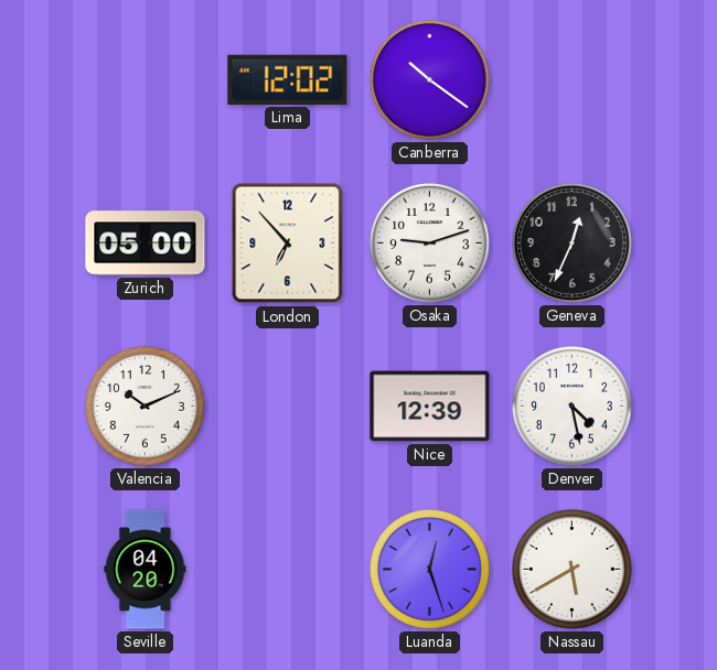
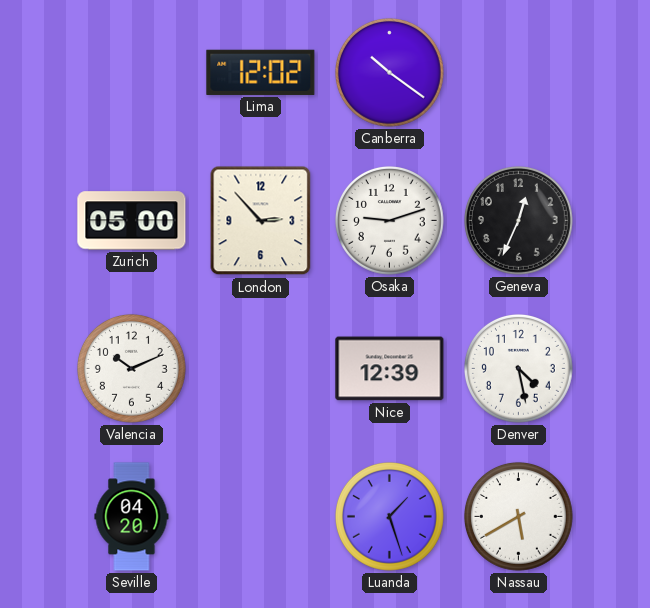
London: 6:53 -> 2:53
Luanda: 12:27 -> 1:27
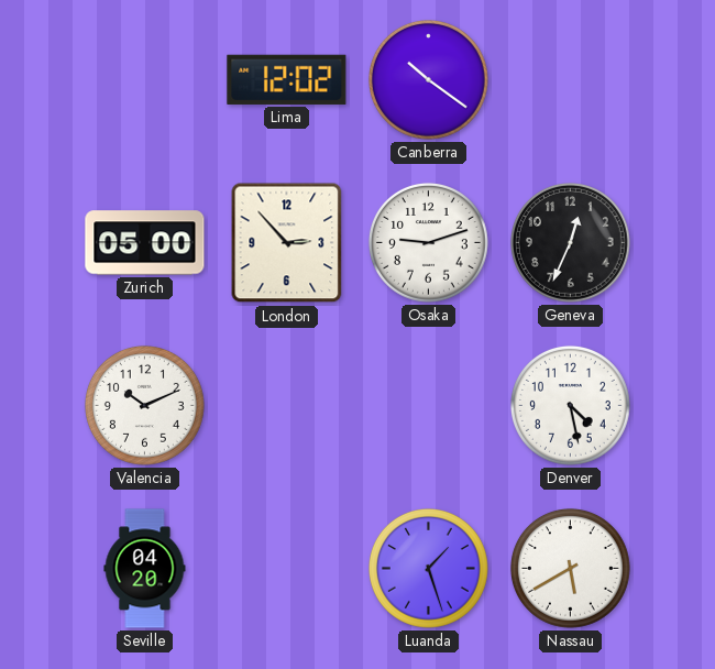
Nice: 12:39 -> none
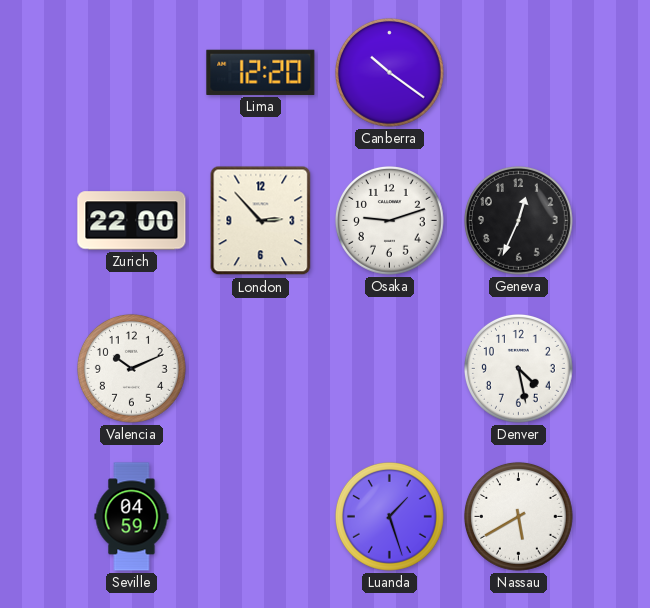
Lima: 12:02 -> 12:20
Zurich: 05:00 -> 22:00
Seville: 04:20 -> 04:59
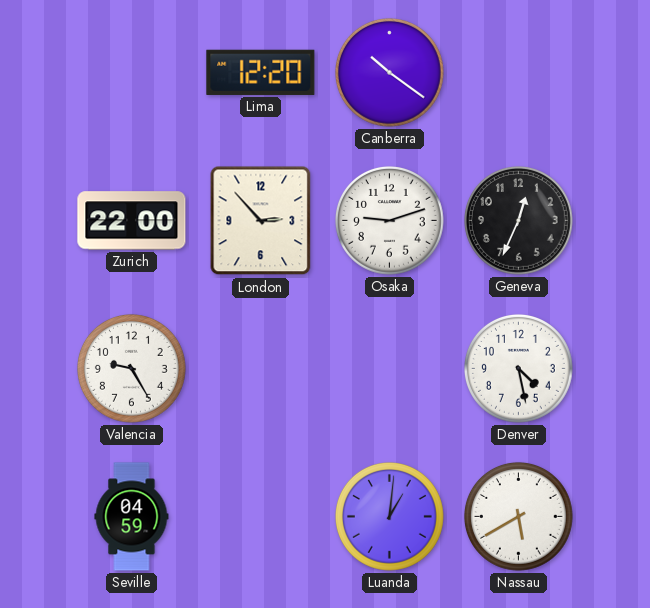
Valencia: 10:11 -> 9:25
Luanda: 1:27 -> 1:01
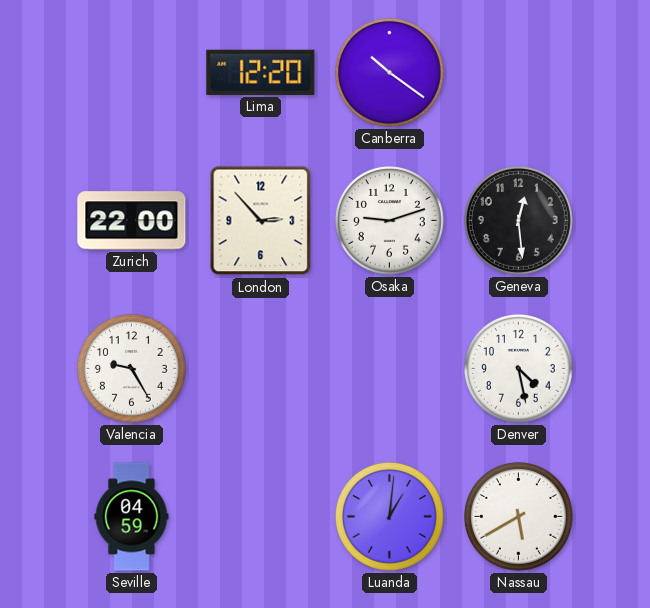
Geneva: 12:34 -> 12:29
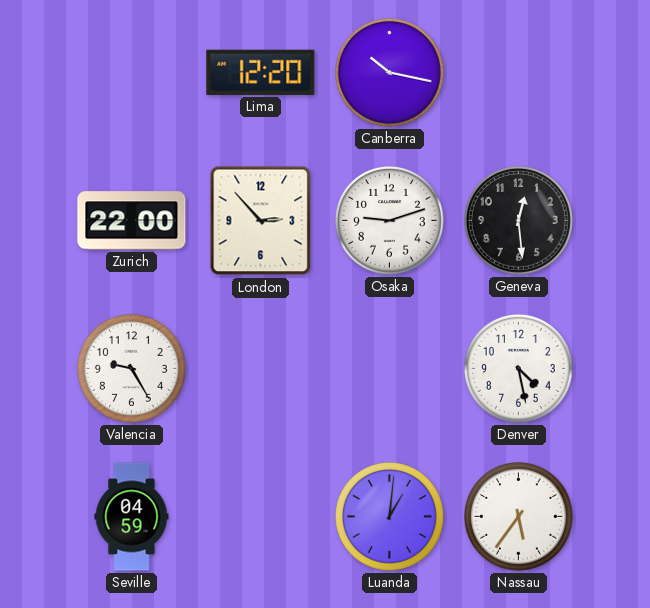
Canberra: 10:21 -> 10:17
Nassau: 5:40 -> 5:36
